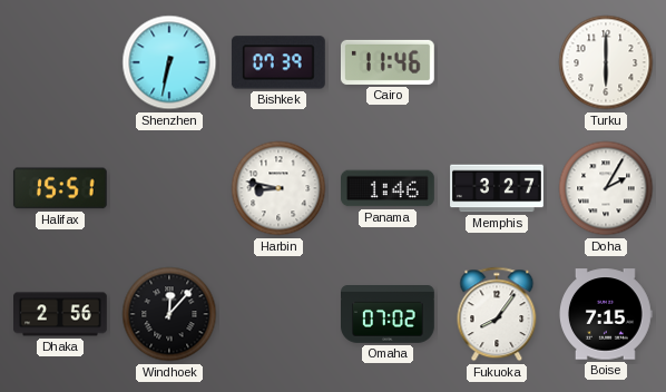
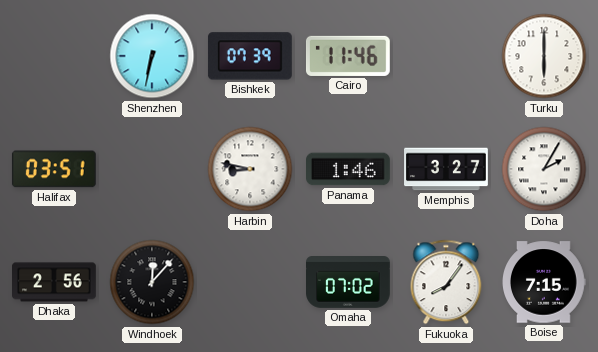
Halifax: 15:51 -> 03:51
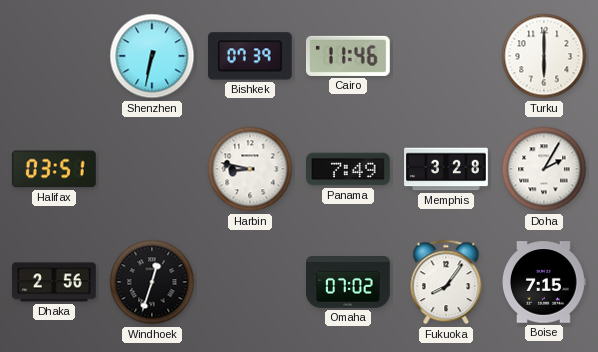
Panama: 1:46 -> 7:49
Memphis: 3:27 -> 3:28
Windhoek: 12:07 -> 12:33
